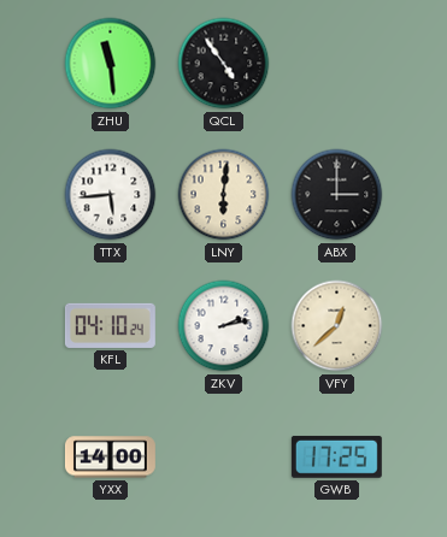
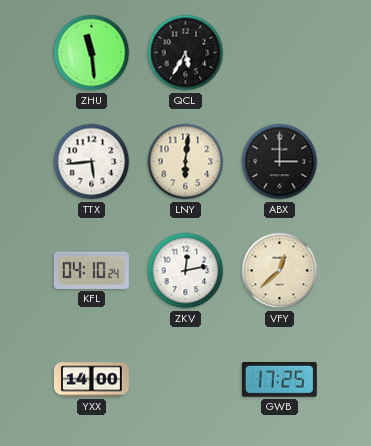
QCL: 4:54 -> 5:35
ZKV: 2:13 -> 12:13
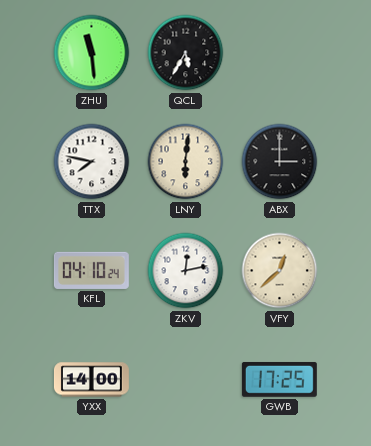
TTX: 5:44 -> 7:47
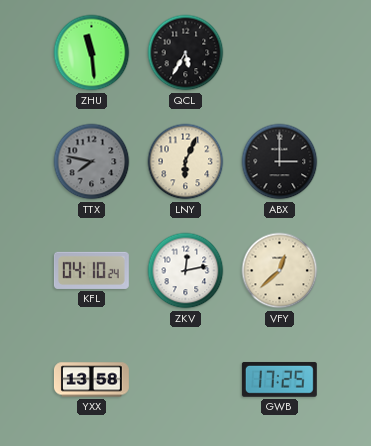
TTX dial: white -> grey
LNY: 6:01 -> 6:04
YXX: 14:00 -> 13:58
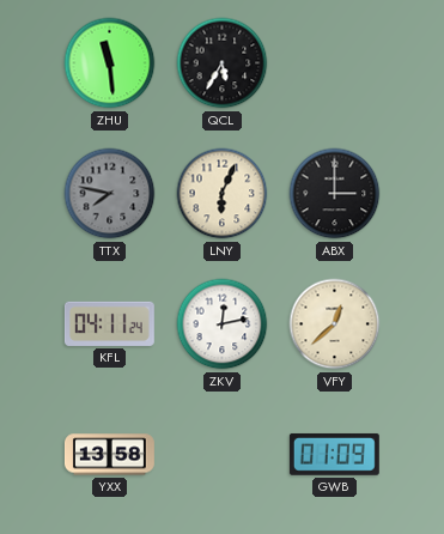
KFL: 04:10 -> 04:11
GWB: 17:25 -> 01:09
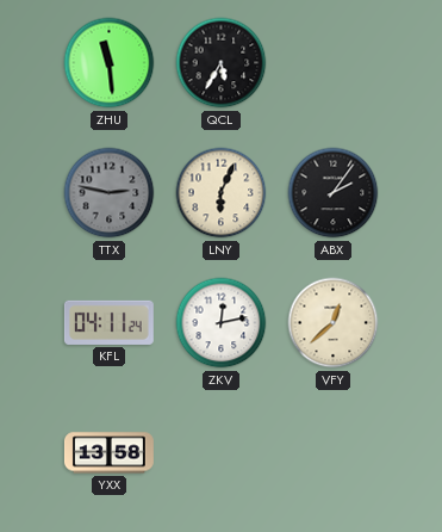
TTX: 7:47 -> 2:47
ABX: 3:00 -> 2:06
GWB: 01:09 -> none
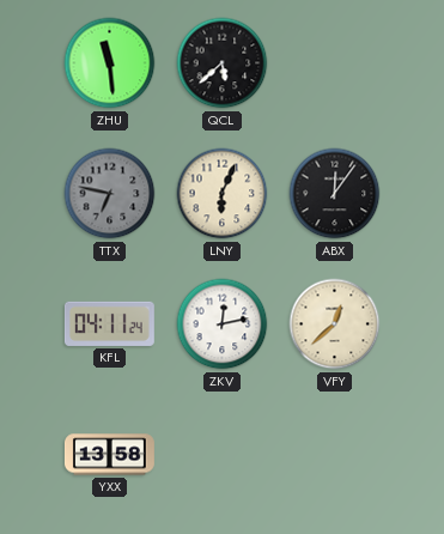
QCL: 5:35 -> 5:38
TTX: 2:47 -> 6:47
ABX: 2:06 -> 12:06
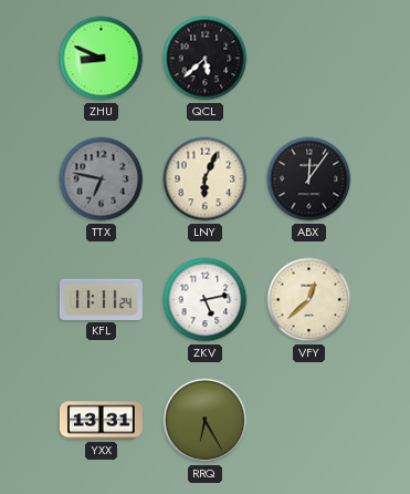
ZHU: 11:29 -> 8:49
KFL: 04:11 -> 11:11
ZKV: 12:13 -> 5:13
YXX: 13:58 -> 13:31
RRQ: none -> 6:25
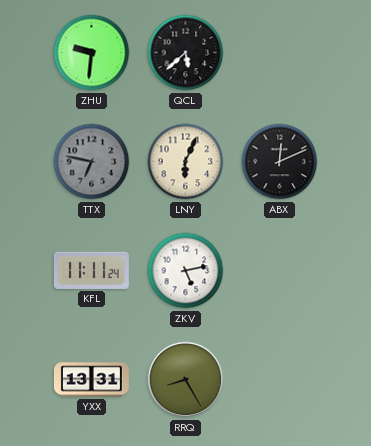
ZHU: 8:49 -> 9:31
ABX: 12:06 -> 12:11
VFY: 12:38 -> none
RRQ: 6:25 -> 8:25
